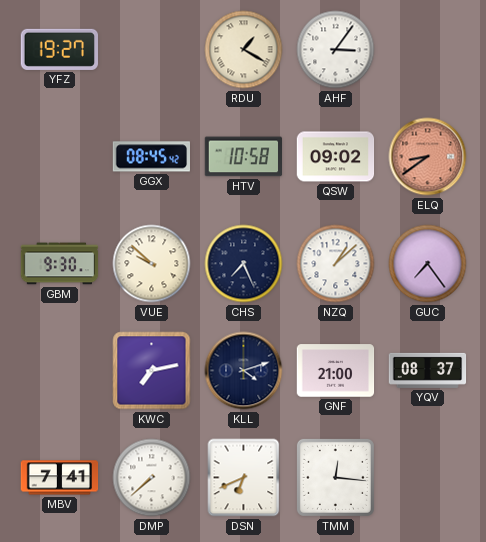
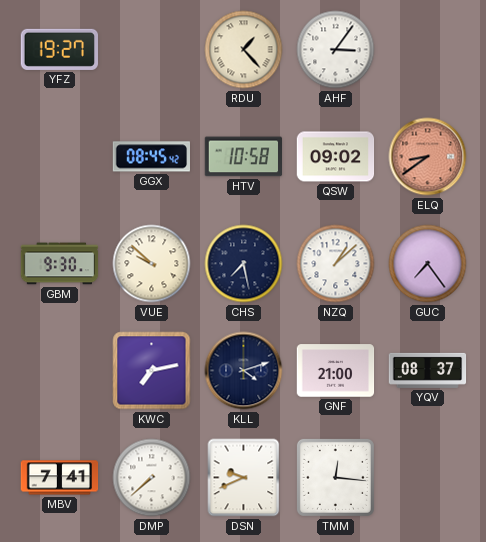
RDU: 1:20 -> 1:23
CHS: 7:26 -> 7:28
DSN: 6:41 -> 9:41
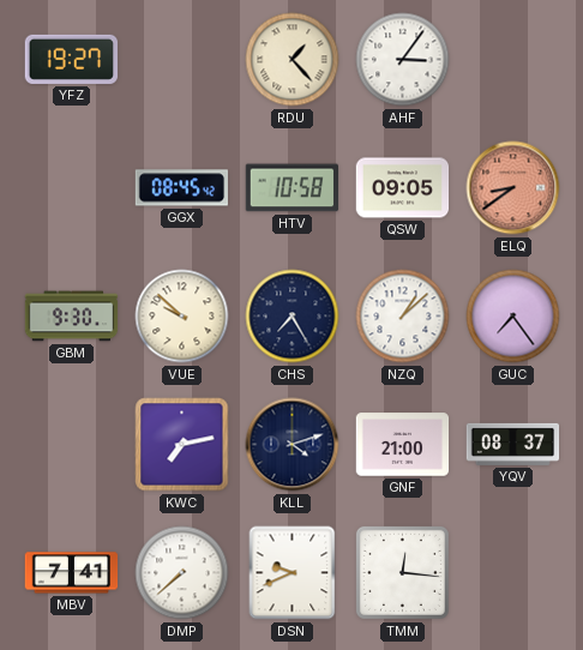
QSW: 09:02 -> 09:05
CHS: 7:28 -> 7:25
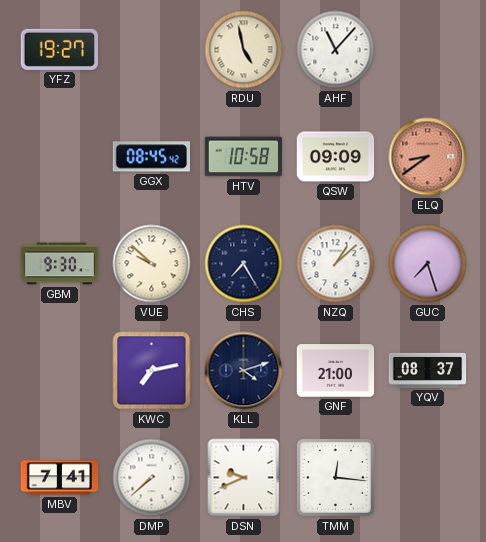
RDU: 1:23 -> 4:58
AHF: 3:06 -> 11:07
QSW: 09:05 -> 09:09
GUC: 7:24 -> 7:27
